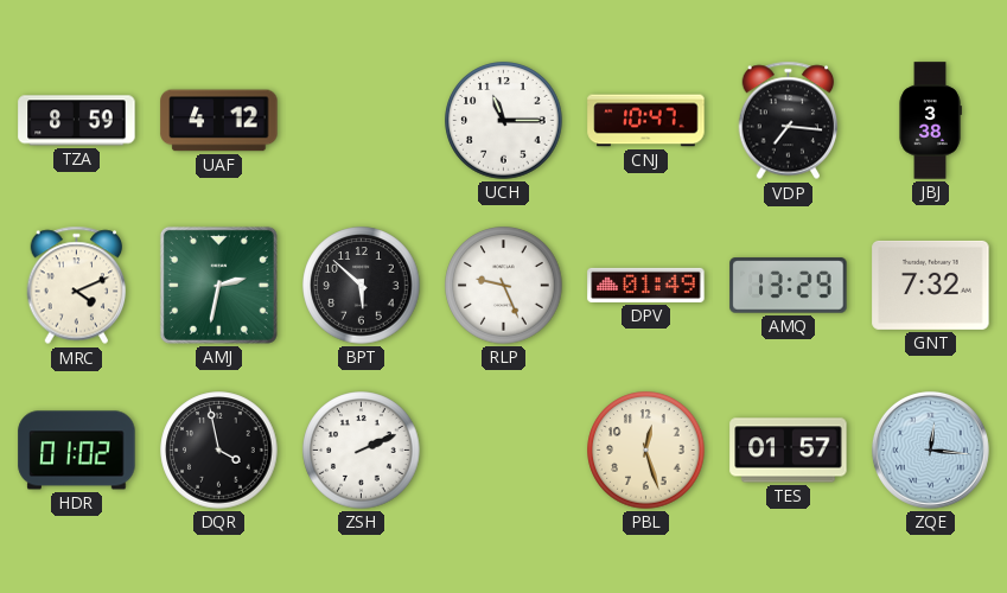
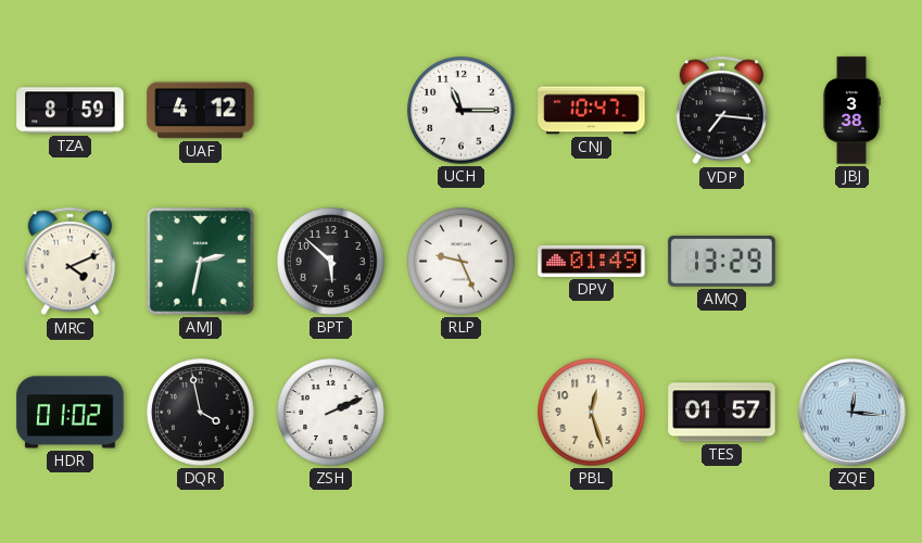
GNT: 7:32 -> none
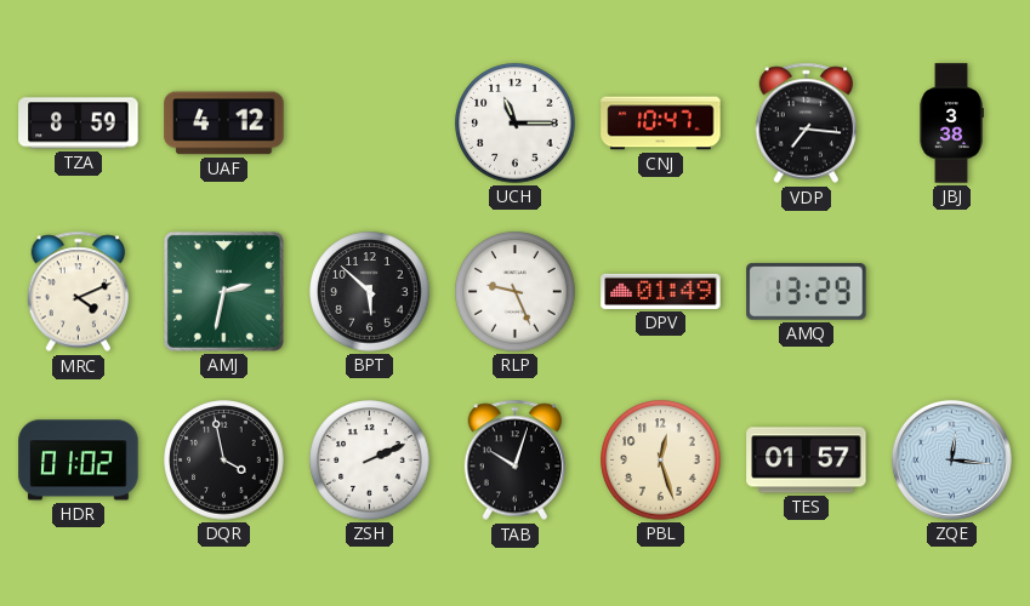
TAB: none -> 10:03
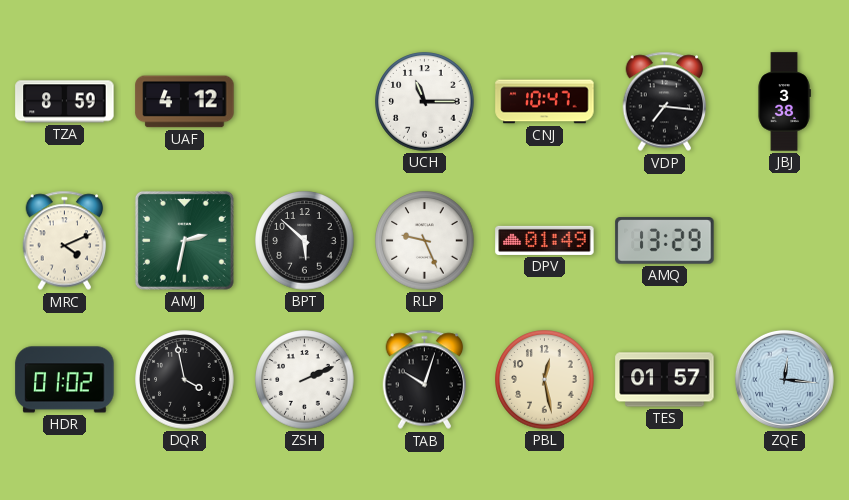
PBL: 12:27 -> 12:28
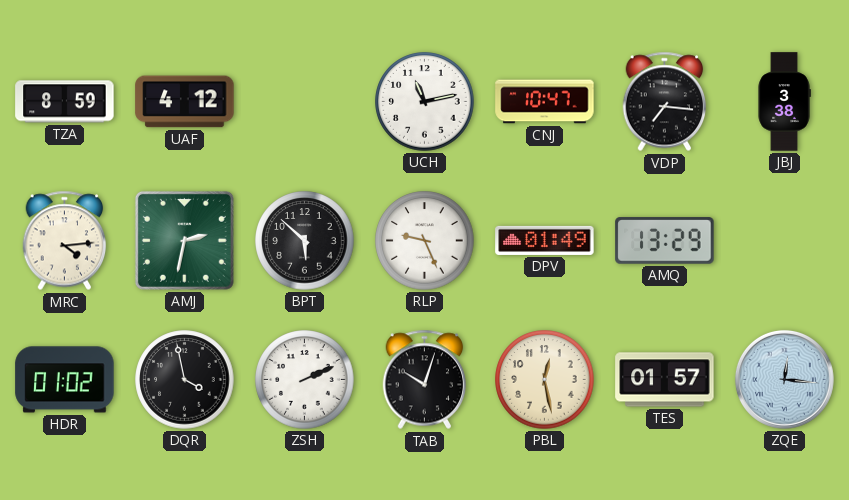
UCH: 11:15 -> 11:13
MRC: 4:11 -> 4:14
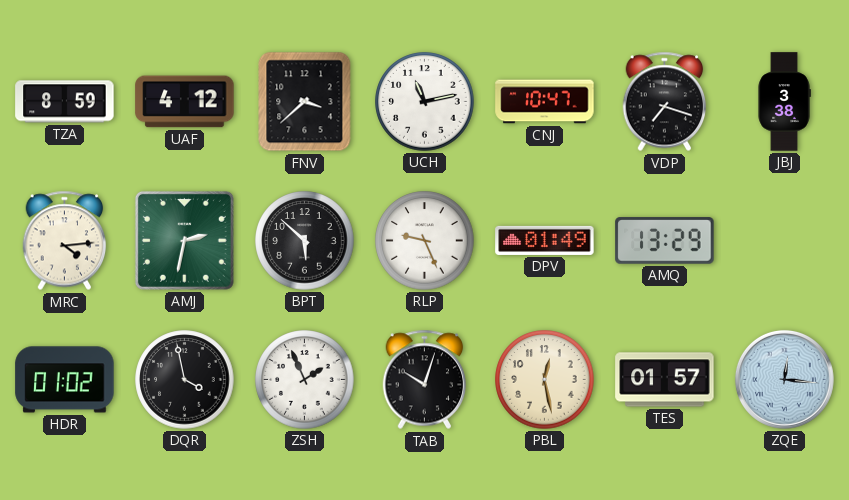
FNV: none -> 3:38
VDP: 7:16 -> 7:18
ZSH: 2:11 -> 1:56
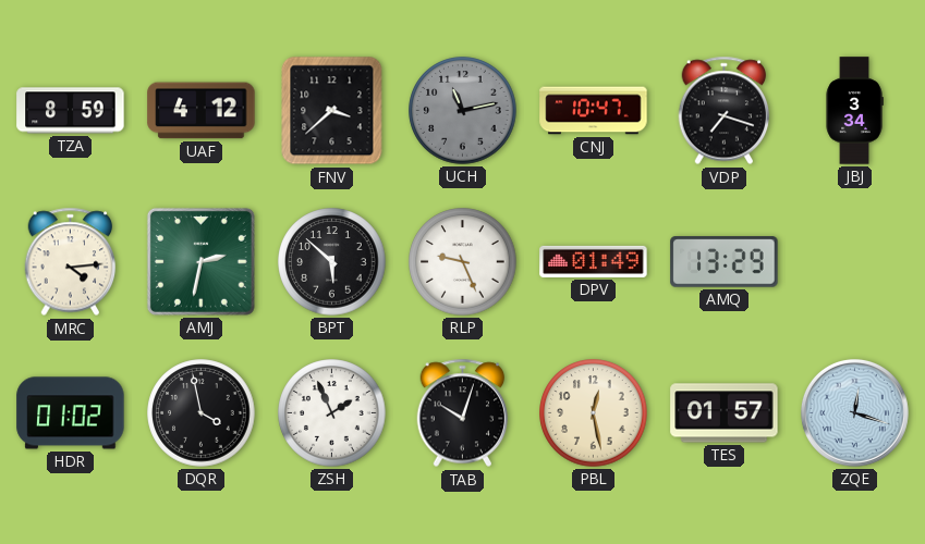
UCH dial: white -> grey
JBJ: 3:38 -> 3:34
ZQE: 12:16 -> 12:18
